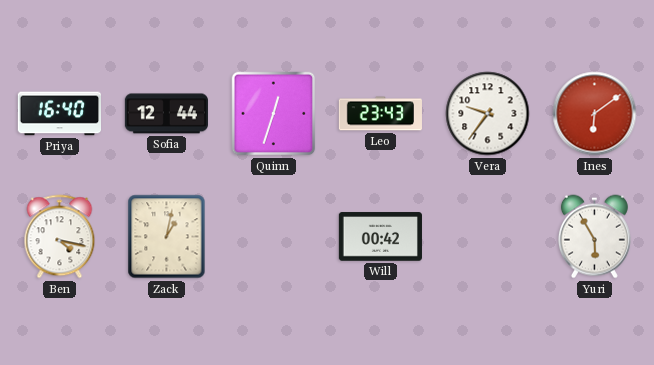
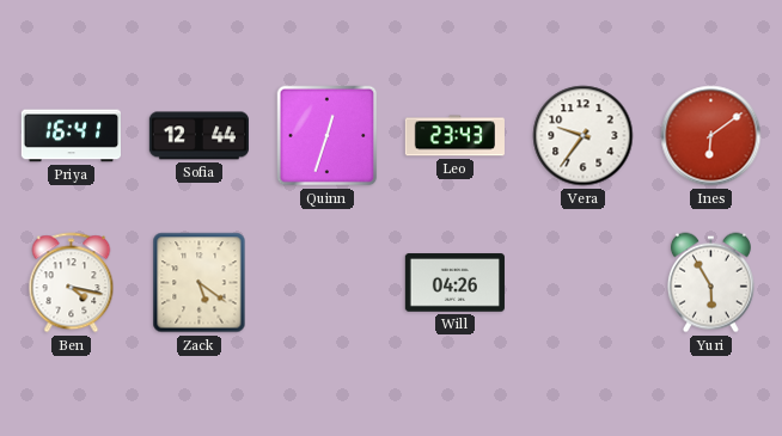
Priya: 16:40 -> 16:41
Zack: 1:02 -> 5:21
Will: 00:42 -> 04:26
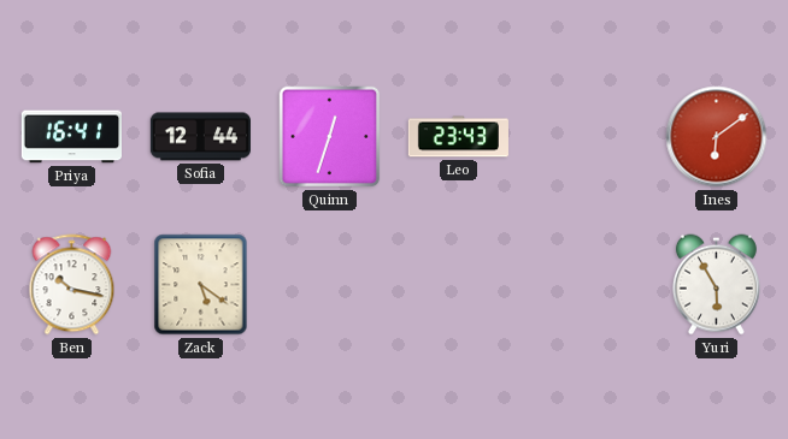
Vera: 9:36 -> none
Ben: 4:17 -> 10:17
Will: 04:26 -> none
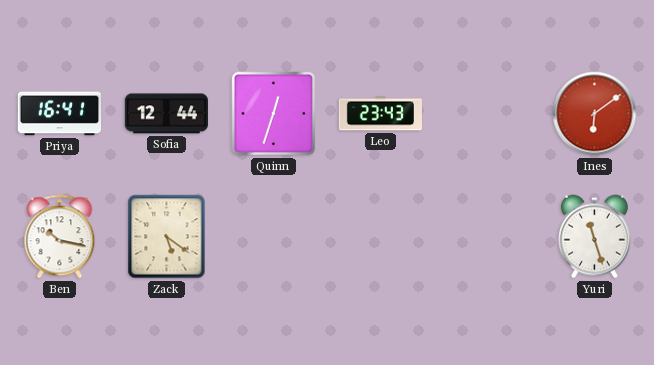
Yuri: 5:55 -> 11:27
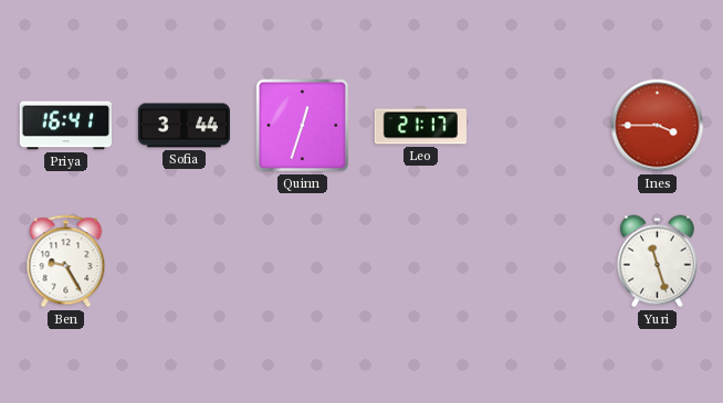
Sofia: 12:44 -> 3:44
Leo: 23:43 -> 21:17
Ines: 6:09 -> 3:45
Ben: 10:17 -> 9:25
Zack: 5:21 -> none
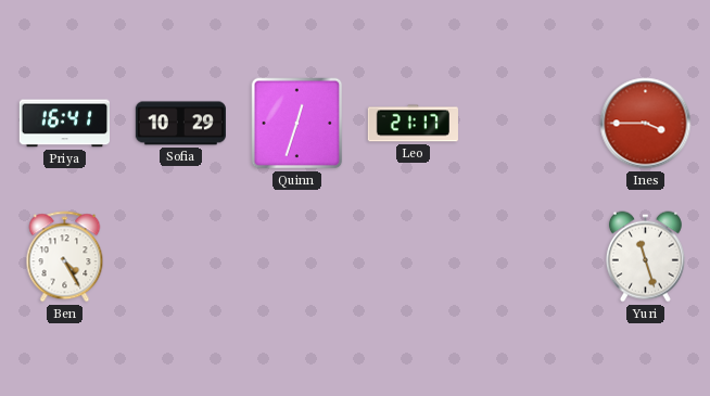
Sofia: 3:44 -> 10:29
Ben: 9:25 -> 4:25
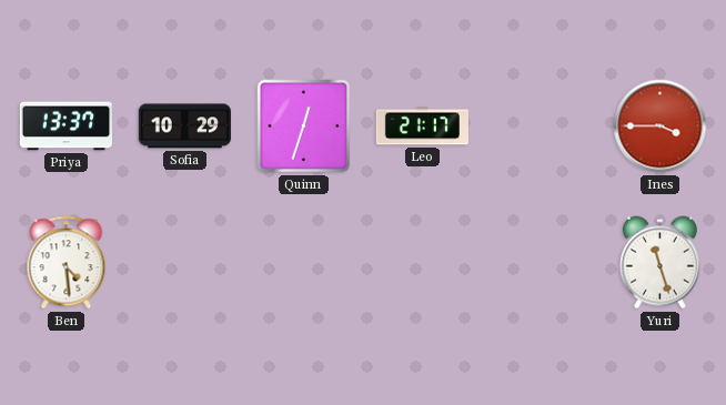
Priya: 16:41 -> 13:37
Ben: 4:25 -> 4:29
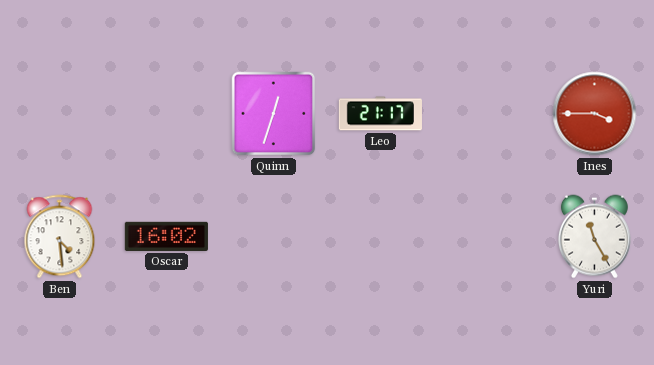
Priya: 13:37 -> none
Sofia: 10:29 -> none
Oscar: none -> 16:02
Yuri: 11:27 -> 11:25
